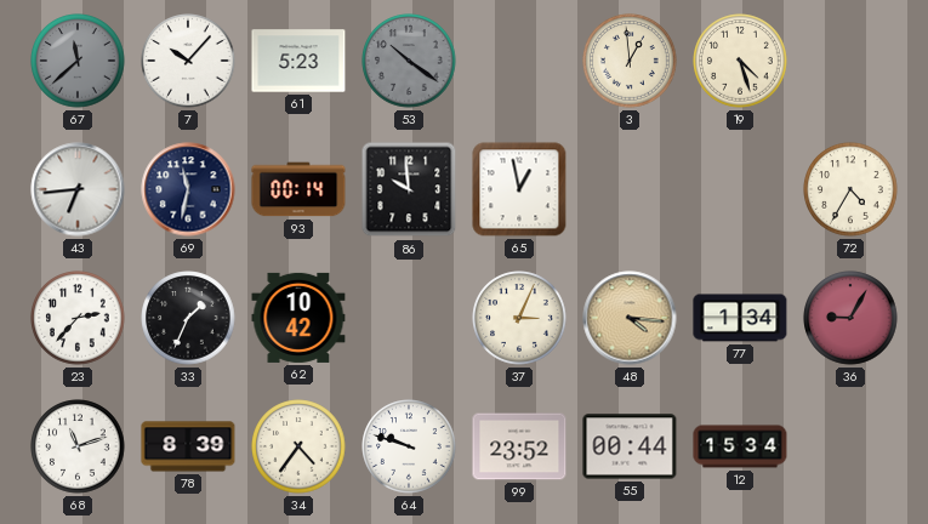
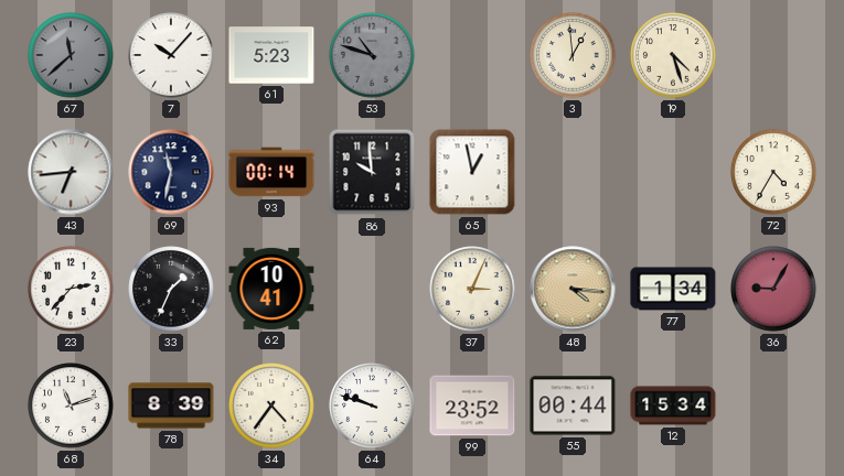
53: 10:21 -> 10:48
62: 10:42 -> 10:41
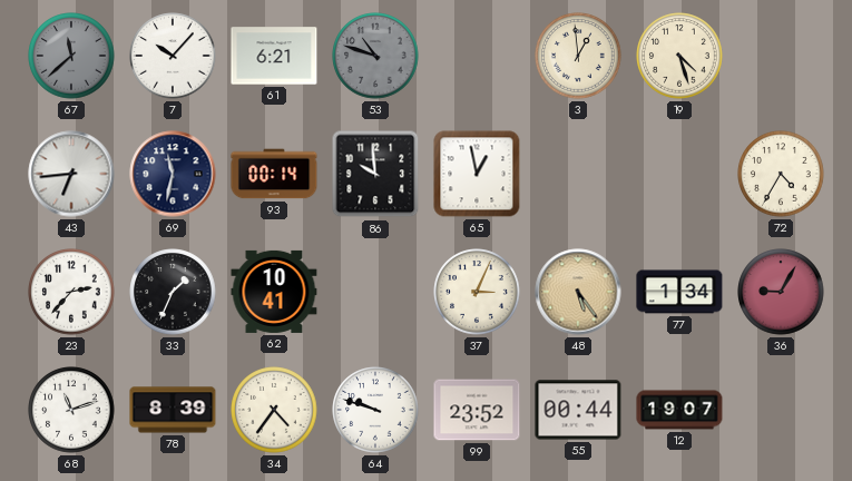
61: 5:23 -> 6:21
48: 4:16 -> 5:24
12: 15:34 -> 19:07
